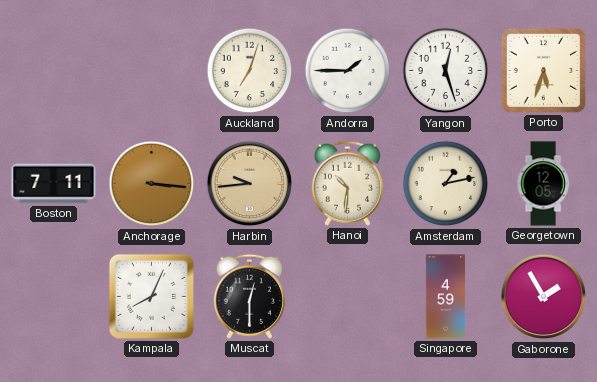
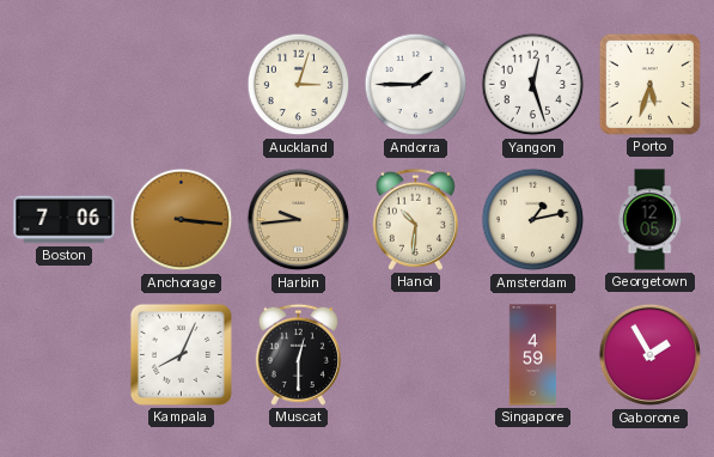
Auckland: 7:03 -> 3:03
Boston: 7:11 -> 7:06
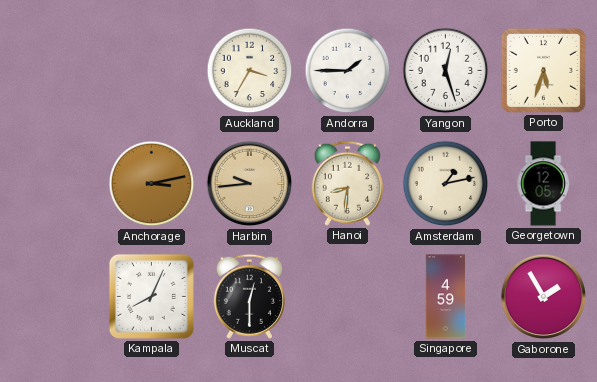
Auckland: 3:03 -> 3:35
Boston: 7:06 -> none
Anchorage: 3:16 -> 3:13
Hanoi: 10:31 -> 8:31
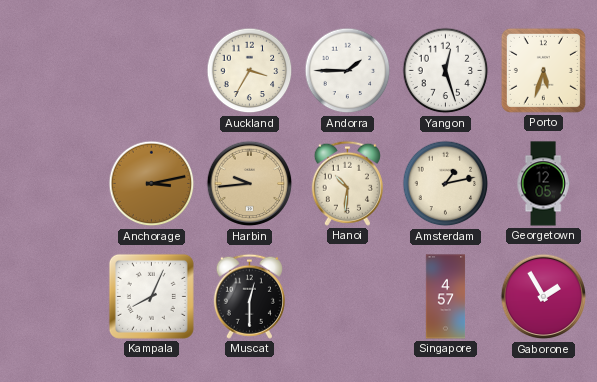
Hanoi: 8:31 -> 10:31
Singapore: 4:59 -> 4:57
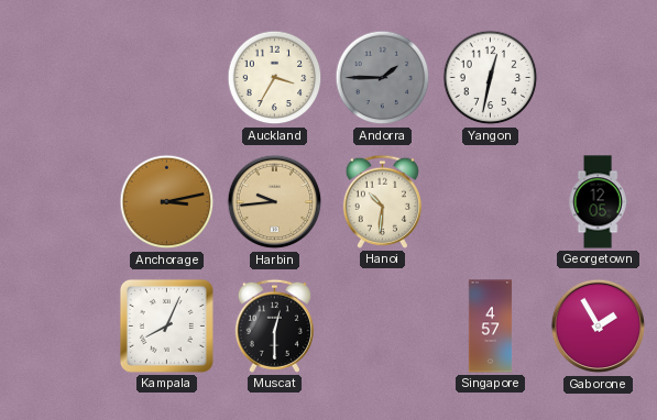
Andorra dial: white -> grey
Yangon: 12:27 -> 12:32
Porto: 5:33 -> none
Amsterdam: 1:13 -> none
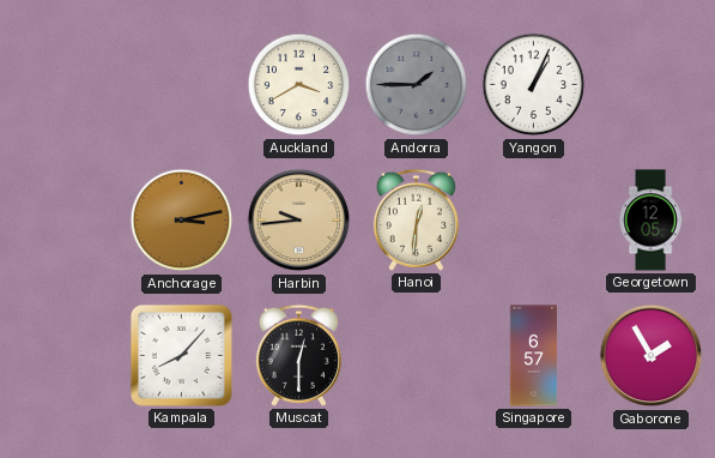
Auckland: 3:35 -> 3:40
Yangon: 12:32 -> 1:04
Hanoi: 10:31 -> 12:31
Kampala: 8:04 -> 8:07
Singapore: 4:57 -> 6:57
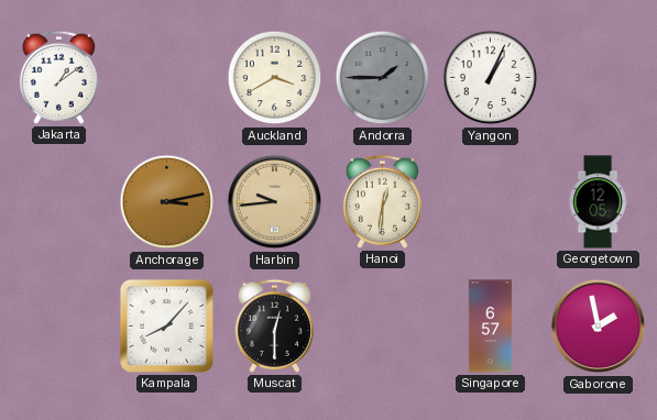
Jakarta: none -> 1:09
Gaborone: 1:55 -> 1:58
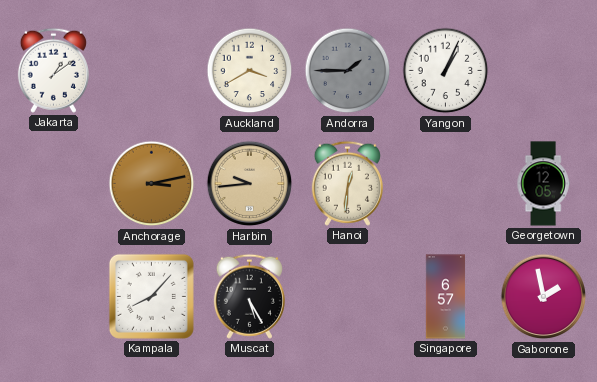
Muscat: 12:30 -> 5:25
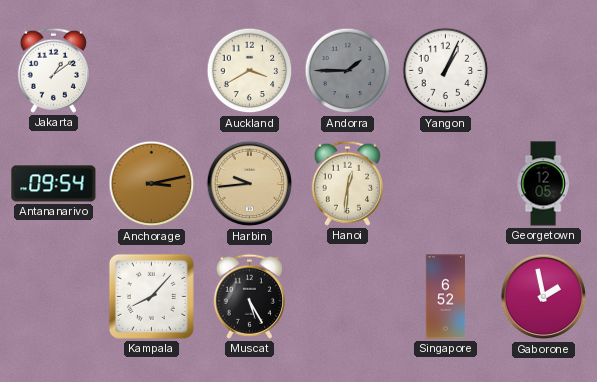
Antananarivo: none -> 09:54
Singapore: 6:57 -> 6:52
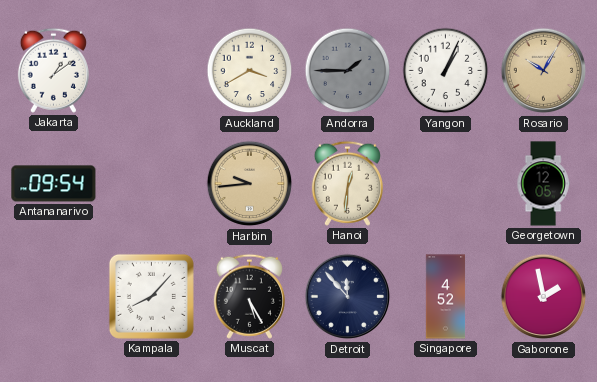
Rosario: none -> 10:05
Anchorage: 3:13 -> none
Detroit: none -> 11:53
Singapore: 6:52 -> 4:52
